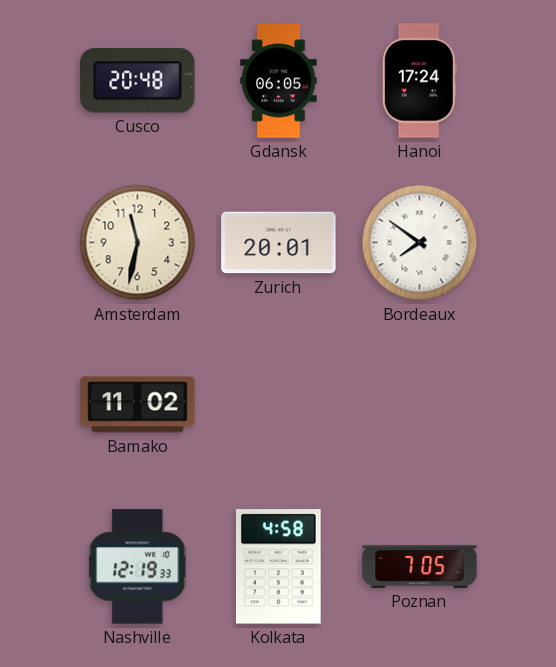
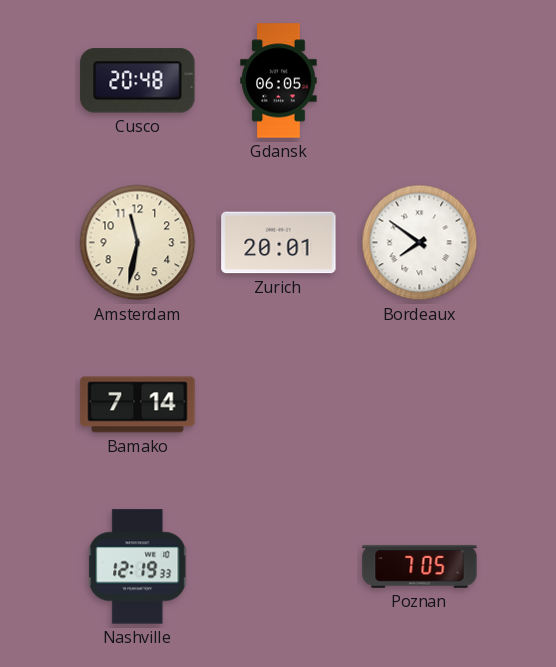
Hanoi: 17:24 -> none
Bamako: 11:02 -> 7:14
Kolkata: 4:58 -> none
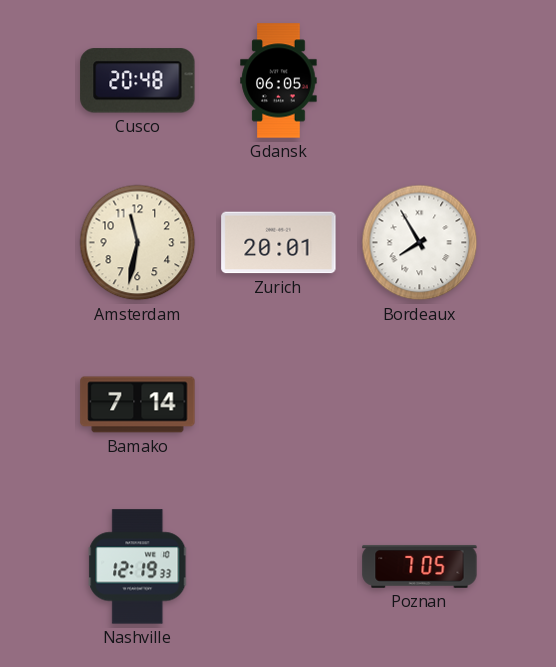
Bordeaux: 7:51 -> 7:55
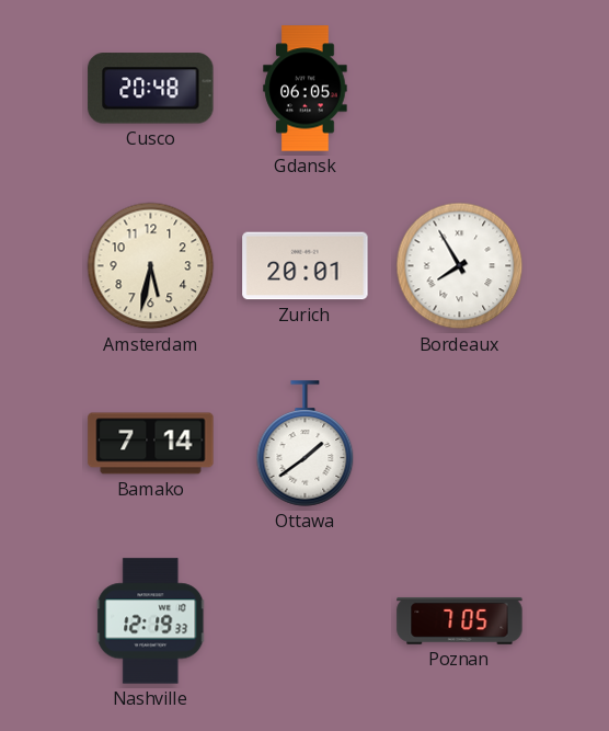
Amsterdam: 11:32 -> 5:32
Ottawa: none -> 1:39
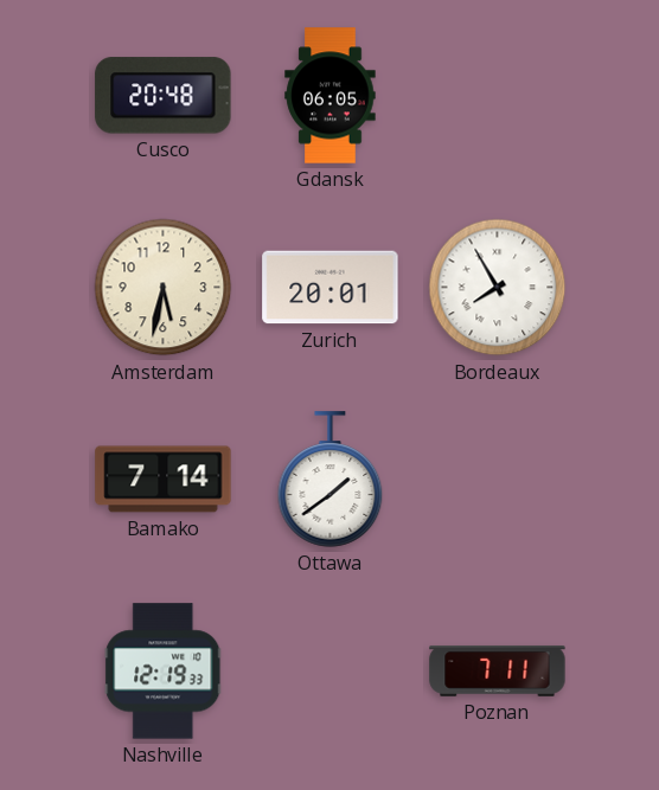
Poznan: 7:05 -> 7:11
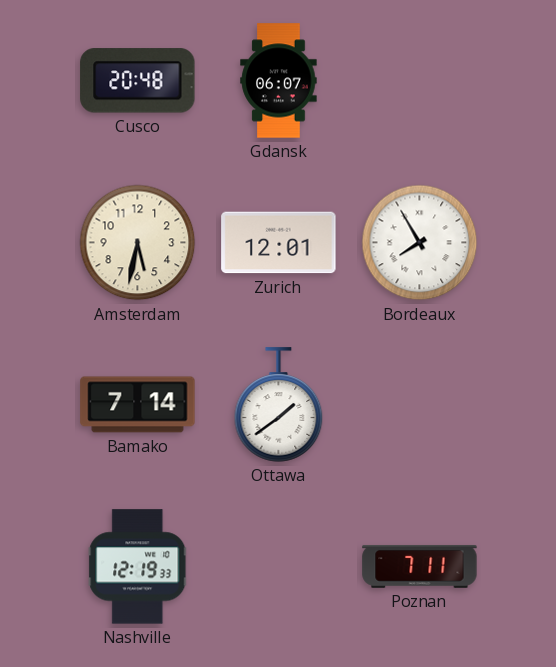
Gdansk: 06:05 -> 06:07
Zurich: 20:01 -> 12:01
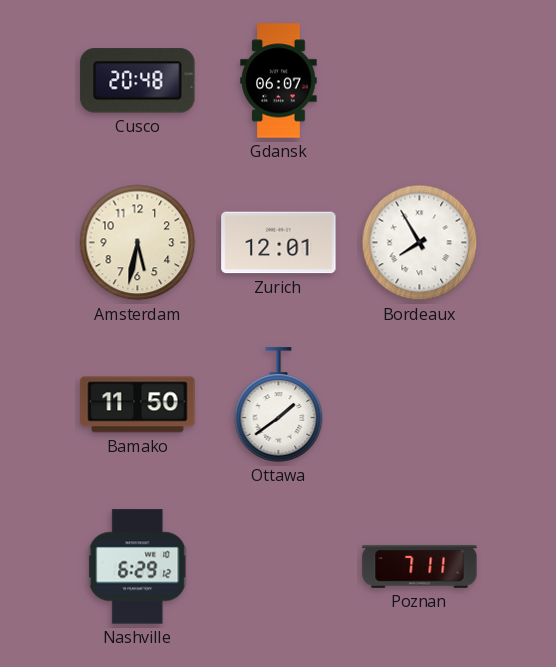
Bamako: 7:14 -> 11:50
Nashville: 12:19 -> 6:29
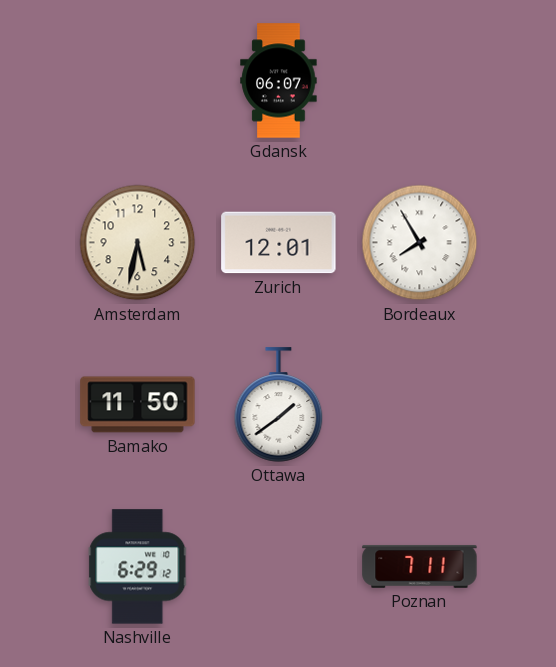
Cusco: 20:48 -> none
